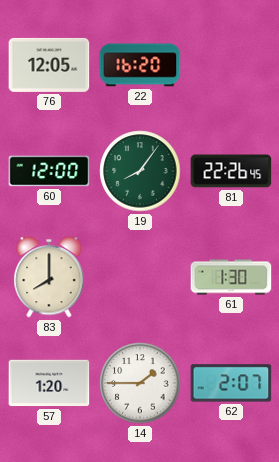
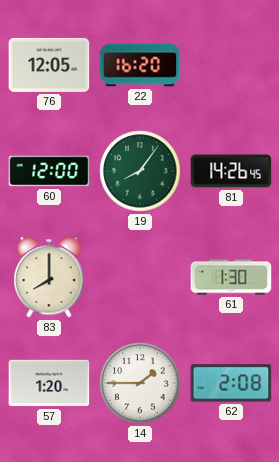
81: 22:26 -> 14:26
62: 2:07 -> 2:08
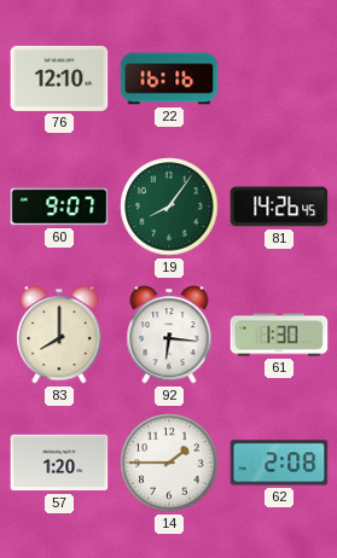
76: 12:05 -> 12:10
22: 16:20 -> 16:16
60: 12:00 -> 9:07
92: none -> 6:16
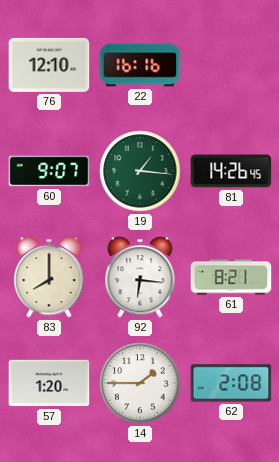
19: 8:06 -> 1:16
61: 1:30 -> 8:21
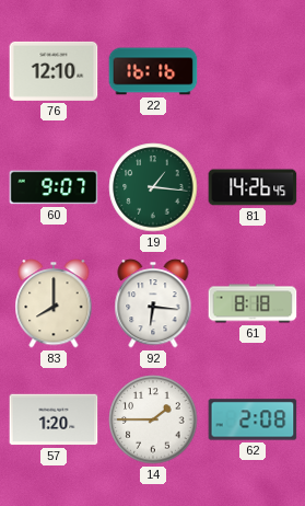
61: 8:21 -> 8:18
